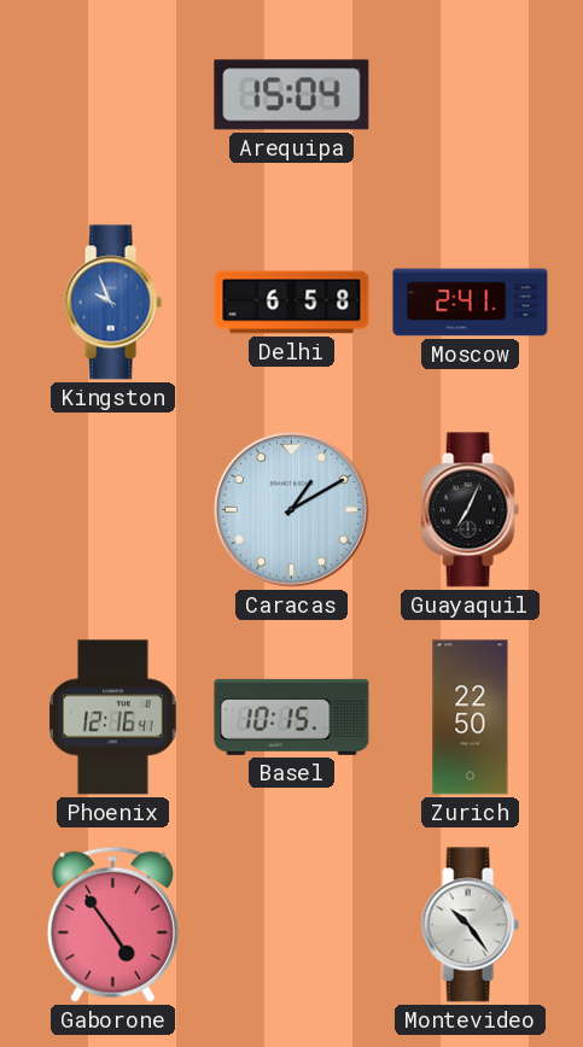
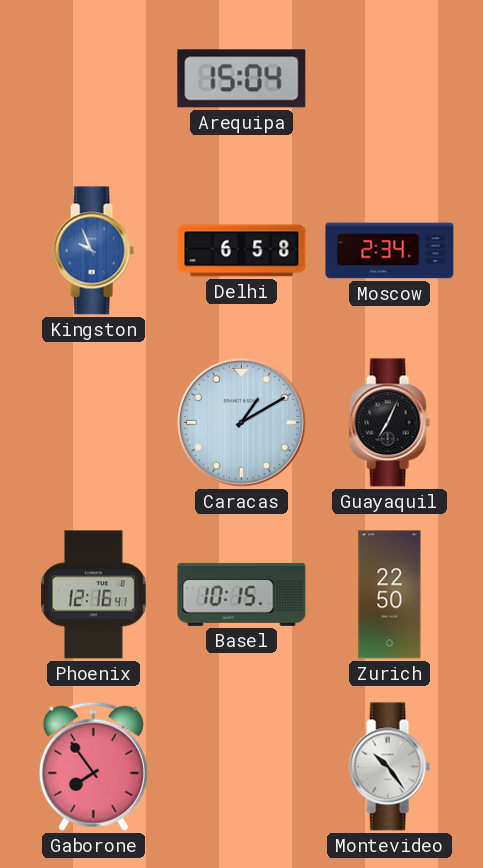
Moscow: 2:41 -> 2:34
Gaborone: 4:54 -> 7:54
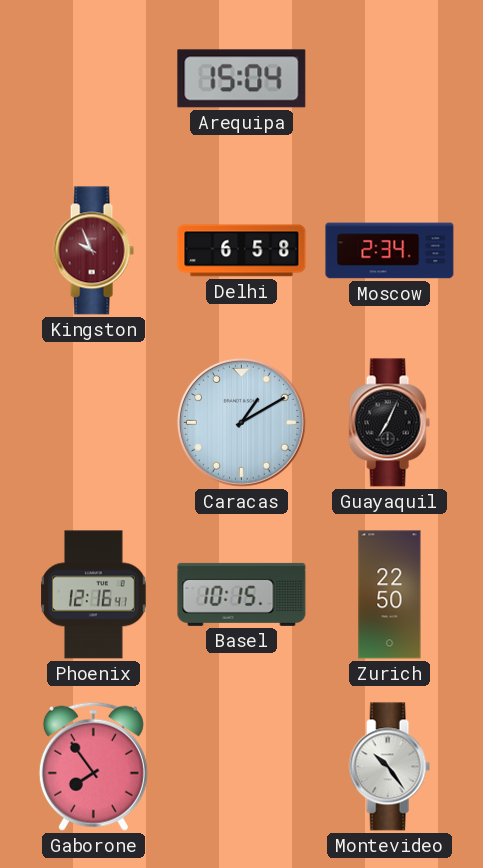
Kingston dial: blue -> burgundy
